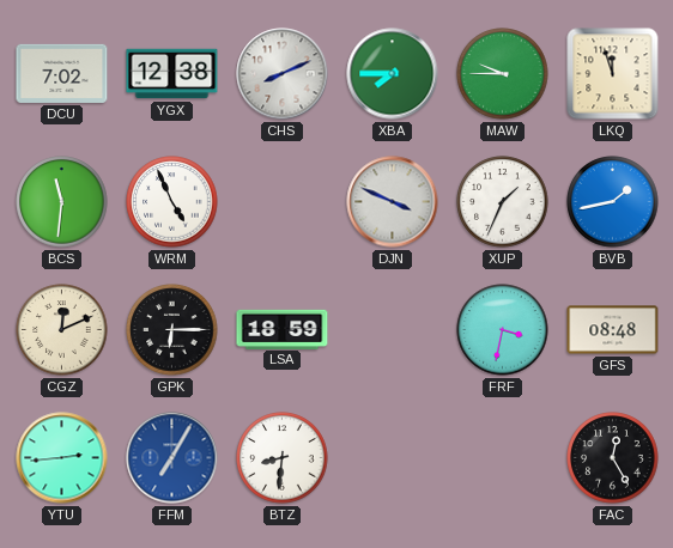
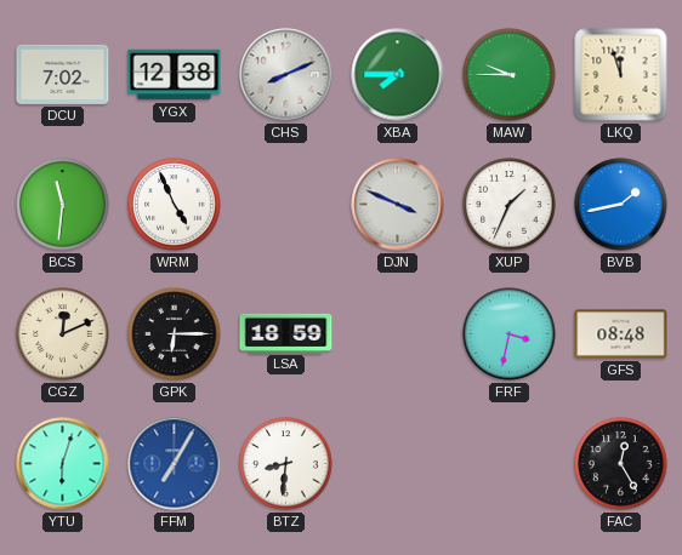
YTU: 2:44 -> 6:03
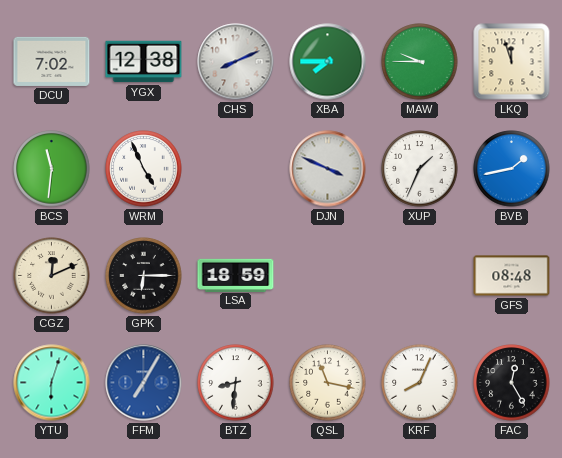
FRF: 3:32 -> none
QSL: none -> 11:17
KRF: none -> 8:04
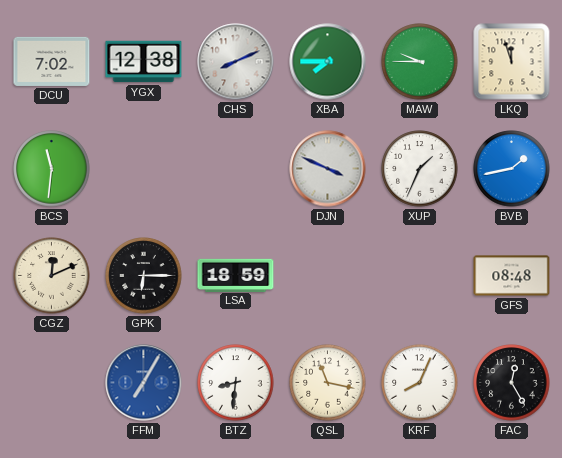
WRM: 4:56 -> none
YTU: 6:03 -> none
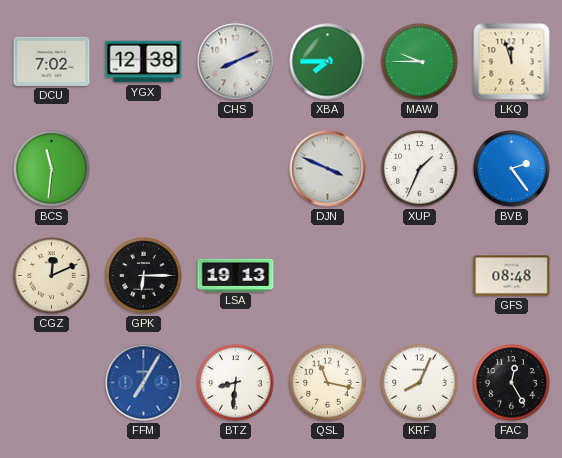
BVB: 1:43 -> 2:24
LSA: 18:59 -> 19:13
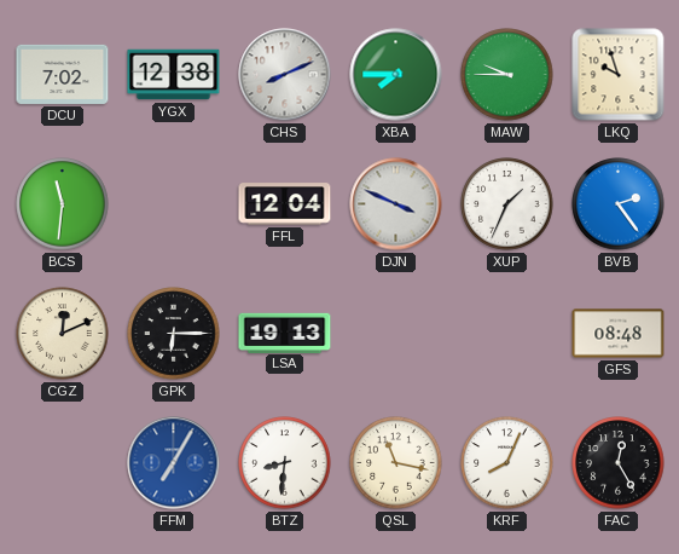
LKQ: 11:57 -> 9:57
FFL: none -> 12:04
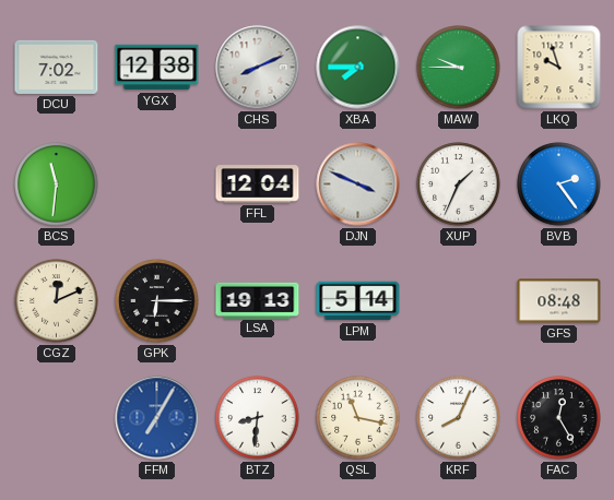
LPM: none -> 5:14
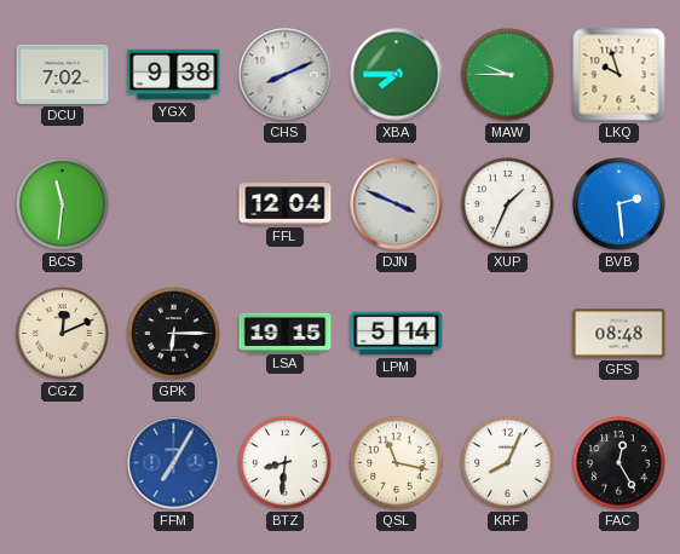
YGX: 12:38 -> 9:38
BVB: 2:24 -> 2:29
LSA: 19:13 -> 19:15
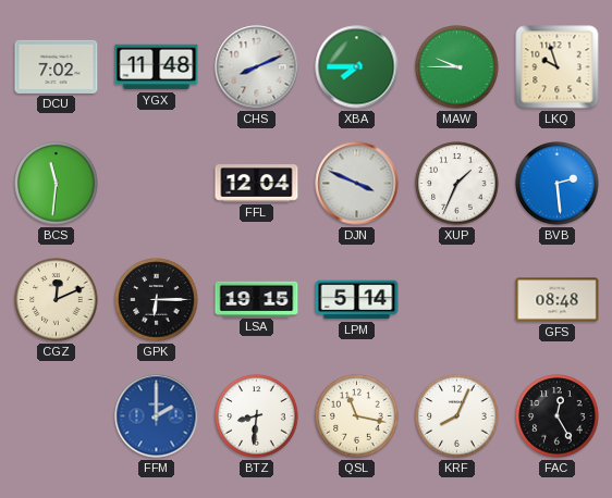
YGX: 9:38 -> 11:48
FFM: 7:05 -> 2:00
